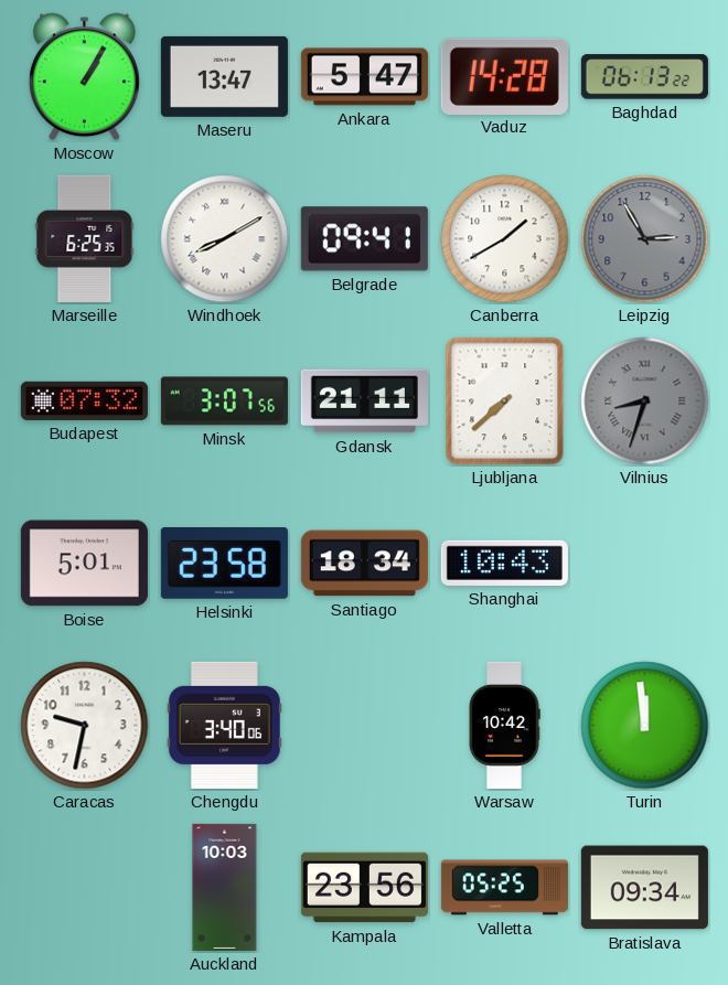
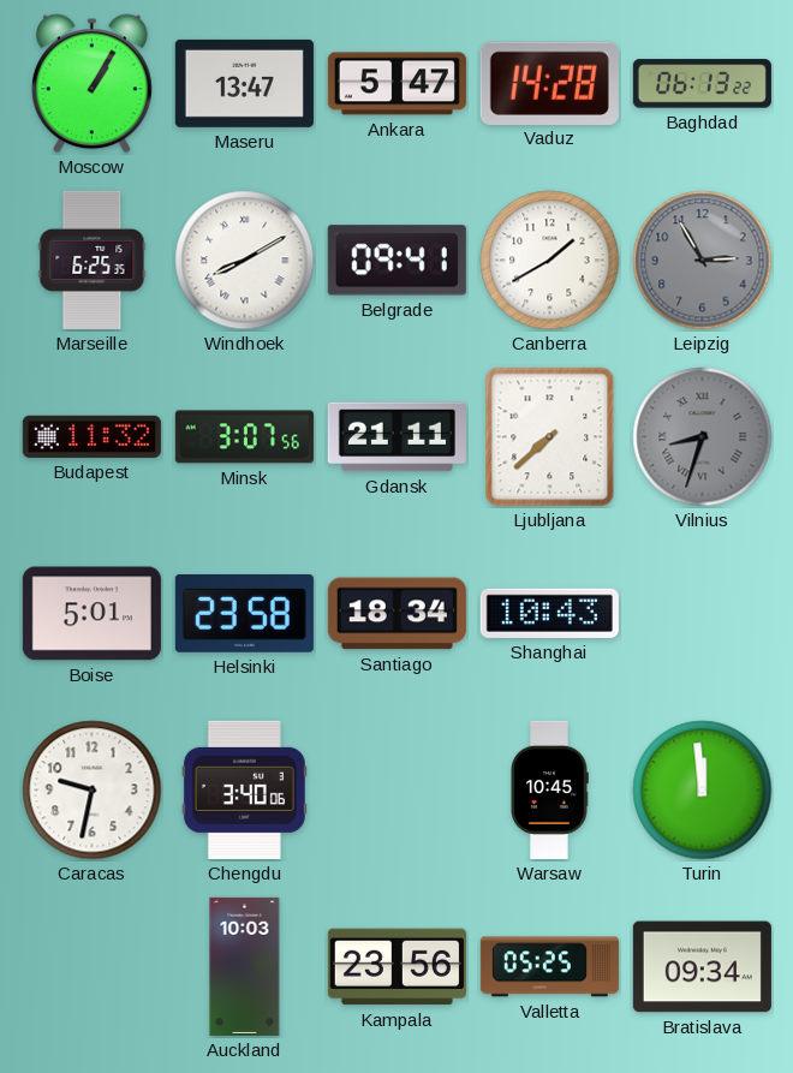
Budapest: 07:32 -> 11:32
Warsaw: 10:42 -> 10:45
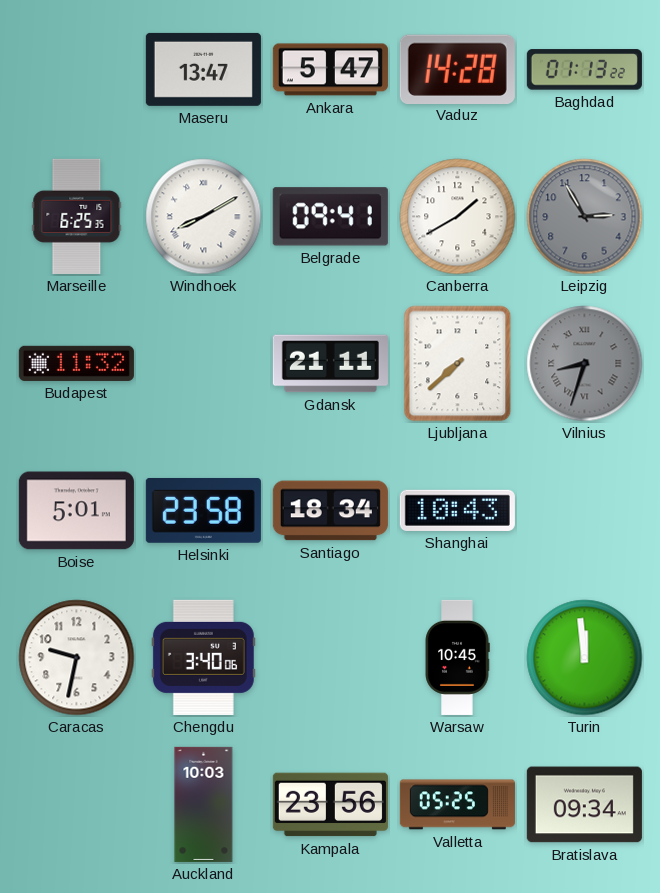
Moscow: 1:05 -> none
Baghdad: 06:13 -> 01:13
Minsk: 3:07 -> none
